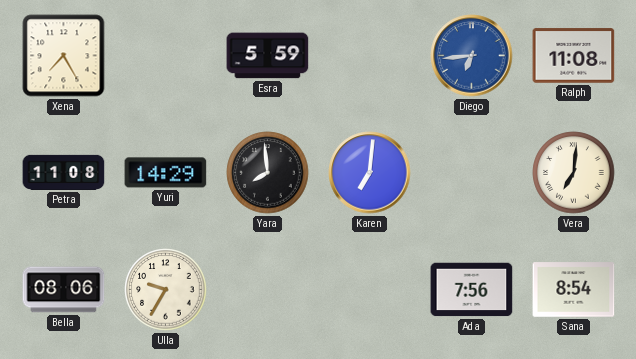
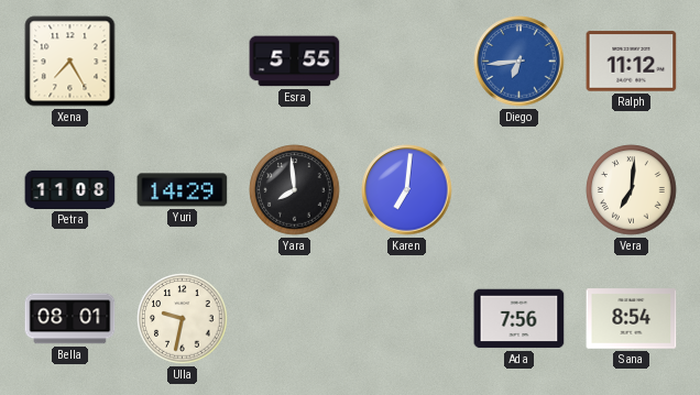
Esra: 5:59 -> 5:55
Ralph: 11:08 -> 11:12
Bella: 08:06 -> 08:01
Ulla: 9:35 -> 9:32
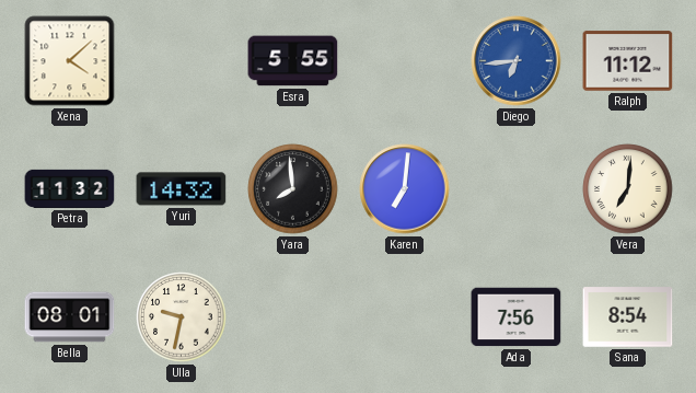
Xena: 7:25 -> 4:08
Petra: 11:08 -> 11:32
Yuri: 14:29 -> 14:32
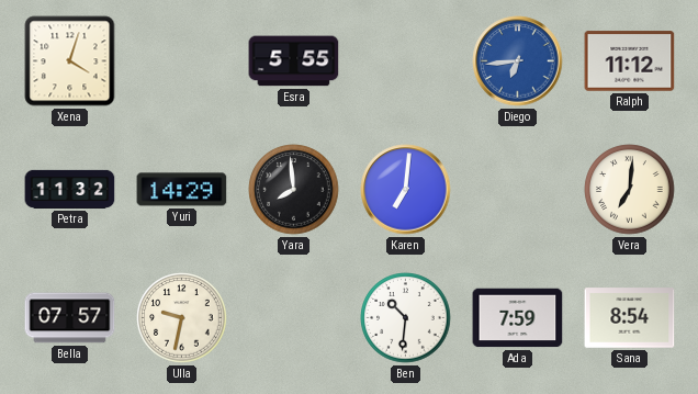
Xena: 4:08 -> 4:03
Yuri: 14:32 -> 14:29
Bella: 08:01 -> 07:57
Ben: none -> 10:31
Ada: 7:56 -> 7:59
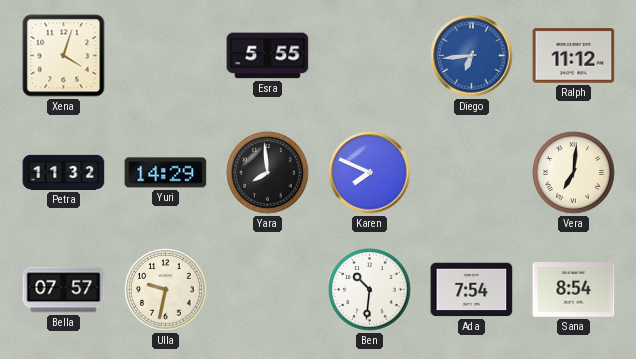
Karen: 7:01 -> 7:49
Ada: 7:59 -> 7:54
